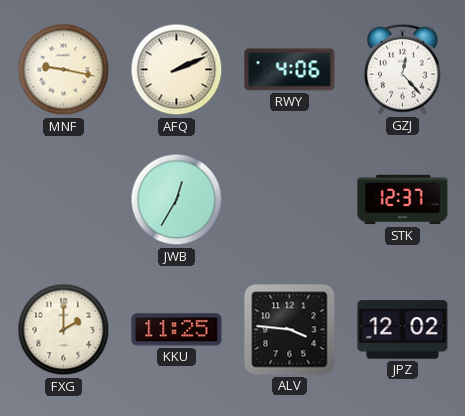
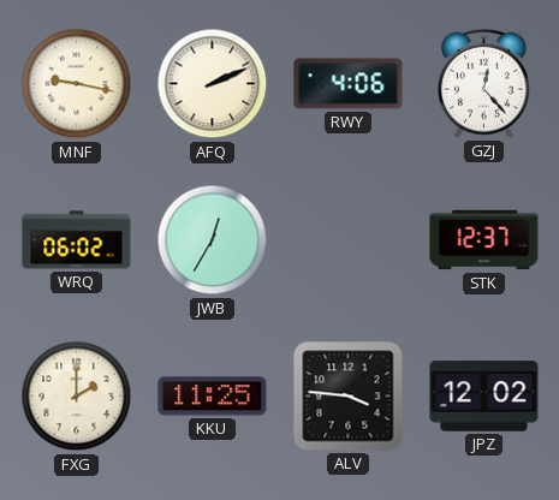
WRQ: none -> 06:02
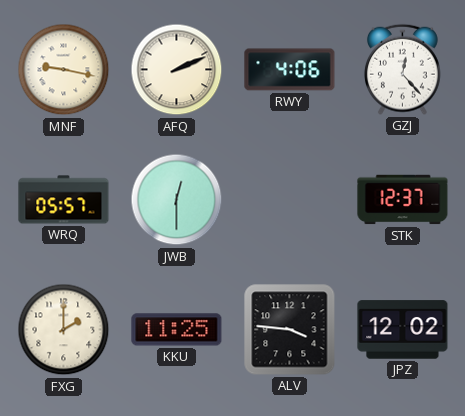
WRQ: 06:02 -> 05:57
JWB: 12:35 -> 12:30
